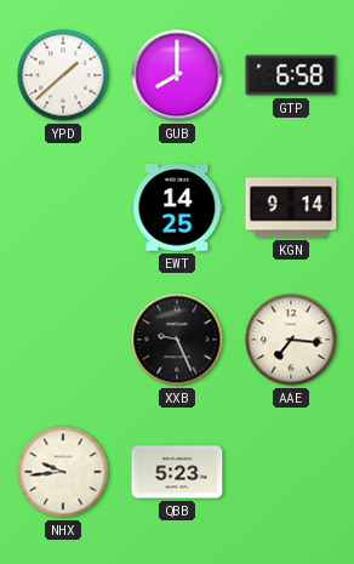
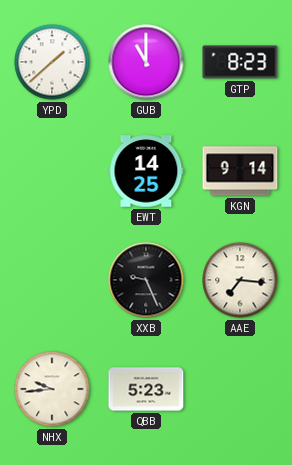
GUB: 8:00 -> 11:00
GTP: 6:58 -> 8:23
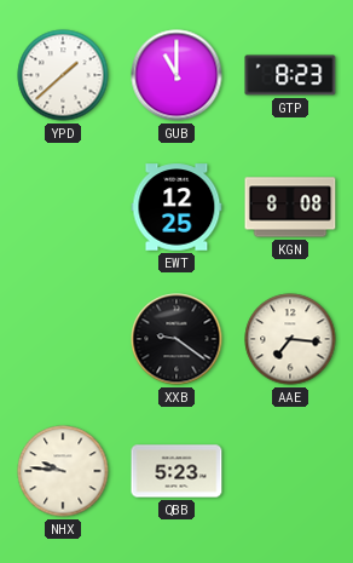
EWT: 14:25 -> 12:25
KGN: 9:14 -> 8:08
XXB: 9:26 -> 9:21
NHX: 9:44 -> 9:46
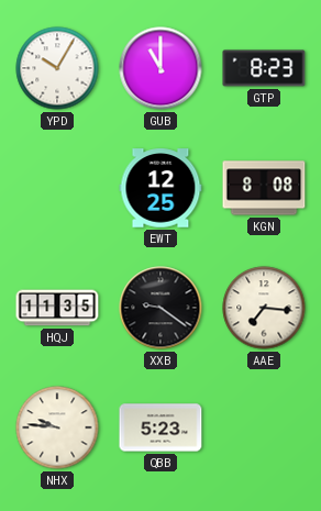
YPD: 1:38 -> 10:05
HQJ: none -> 11:35
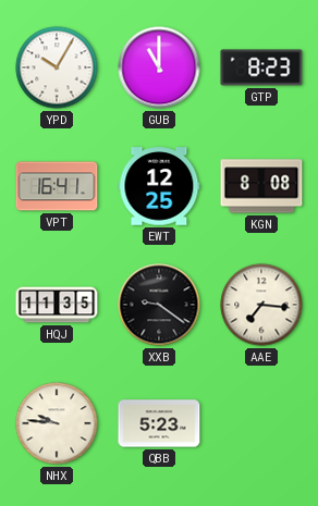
VPT: none -> 16:41
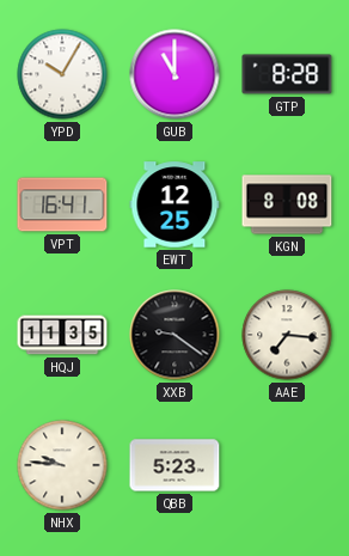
GTP: 8:23 -> 8:28
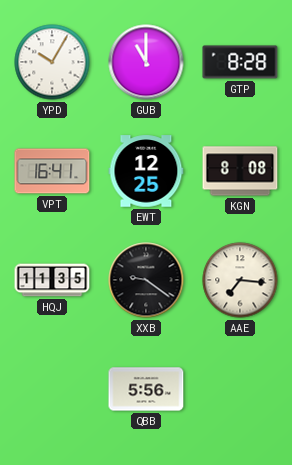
NHX: 9:46 -> none
QBB: 5:23 -> 5:56
